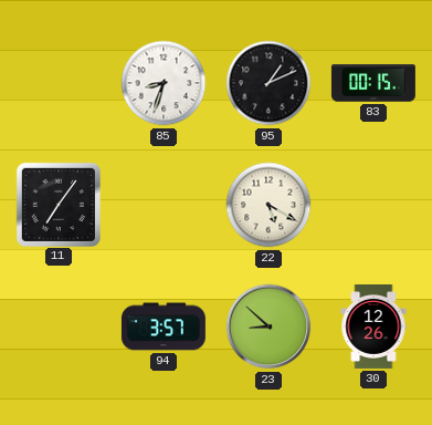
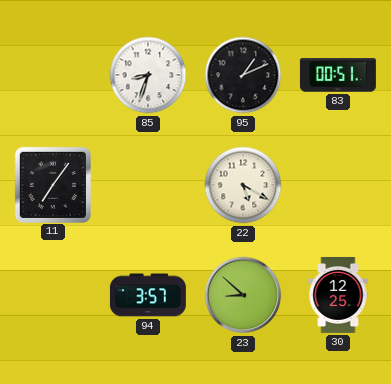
83: 00:15 -> 00:51
30: 12:26 -> 12:25
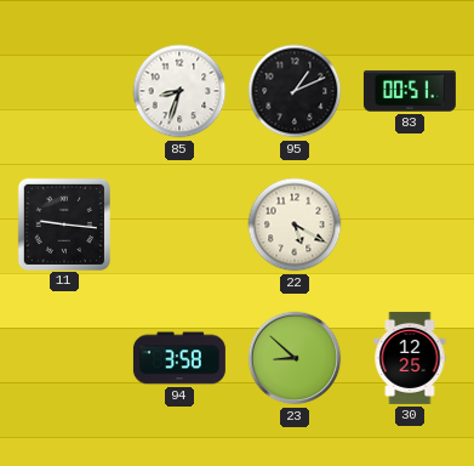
11: 7:06 -> 9:16
94: 3:57 -> 3:58
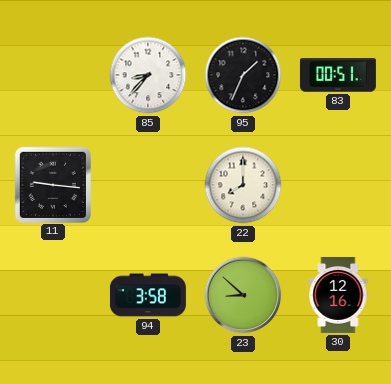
85: 8:33 -> 8:37
95: 1:11 -> 1:34
22: 5:20 -> 8:00
30: 12:25 -> 12:16
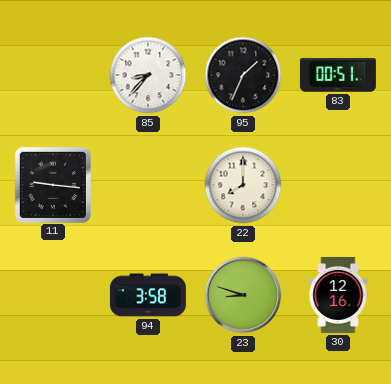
23: 8:52 -> 8:48
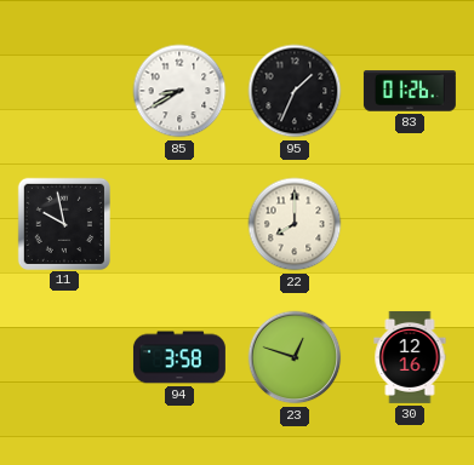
85: 8:37 -> 8:40
83: 00:51 -> 01:26
11: 9:16 -> 9:58
23: 8:48 -> 12:48
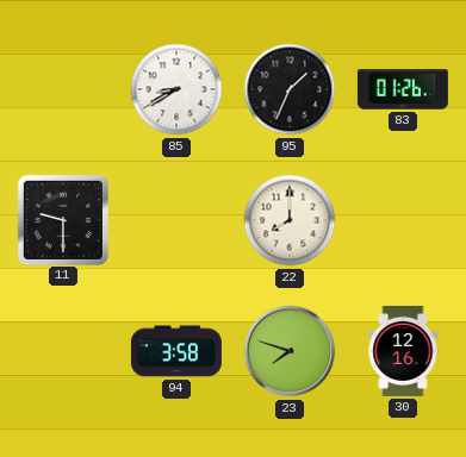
11: 9:58 -> 9:30
23: 12:48 -> 7:48
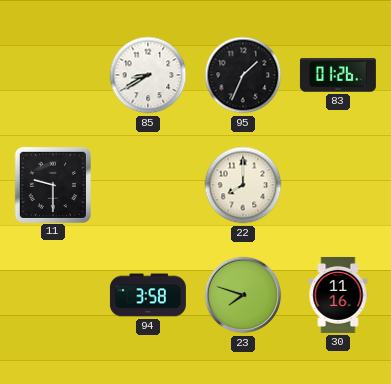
30: 12:16 -> 11:16
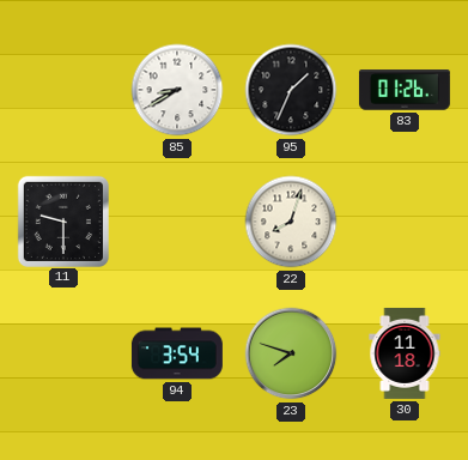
22: 8:00 -> 8:03
94: 3:58 -> 3:54
30: 11:16 -> 11:18
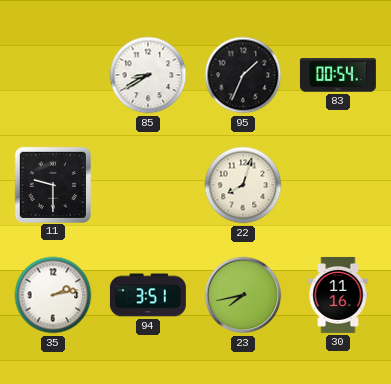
83: 01:26 -> 00:54
35: none -> 2:13
94: 3:54 -> 3:51
23: 7:48 -> 7:43
30: 11:18 -> 11:16
